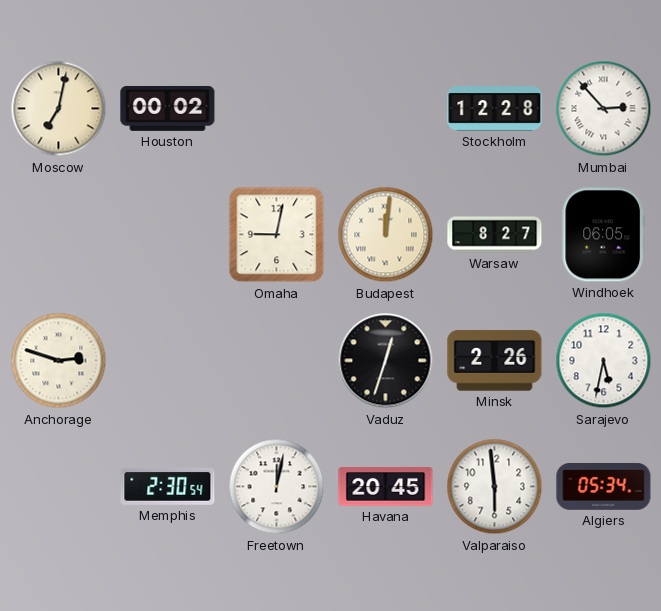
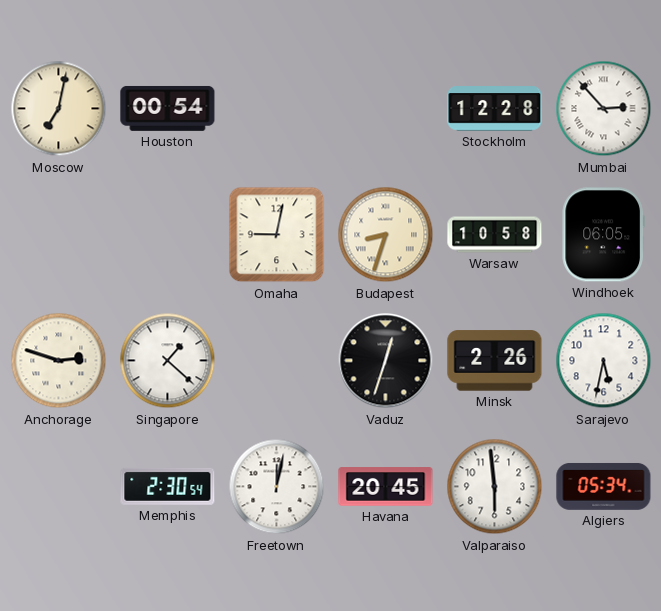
Houston: 00:02 -> 00:54
Budapest: 12:01 -> 8:33
Warsaw: 8:27 -> 10:58
Singapore: none -> 1:22
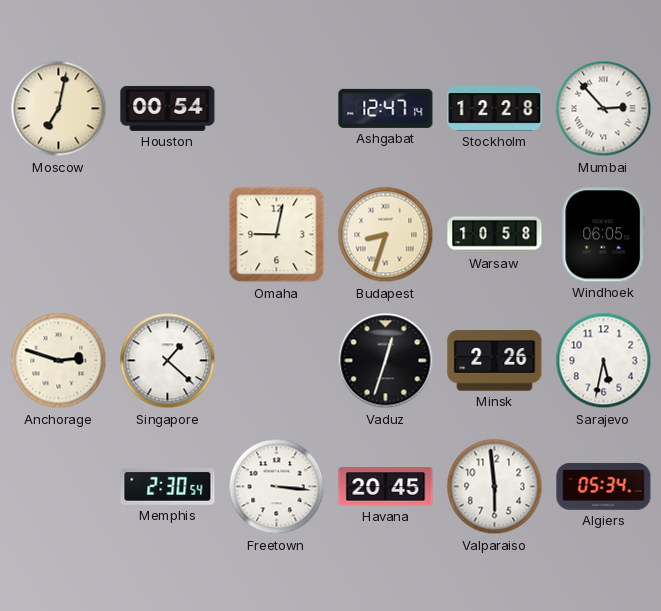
Ashgabat: none -> 12:47
Freetown: 12:02 -> 3:16
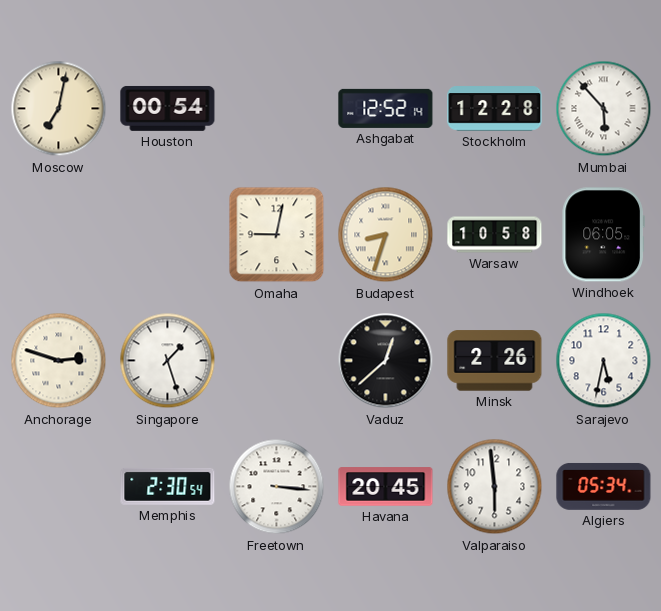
Ashgabat: 12:47 -> 12:52
Mumbai: 2:53 -> 5:53
Singapore: 1:22 -> 1:27
Vaduz: 12:33 -> 12:38
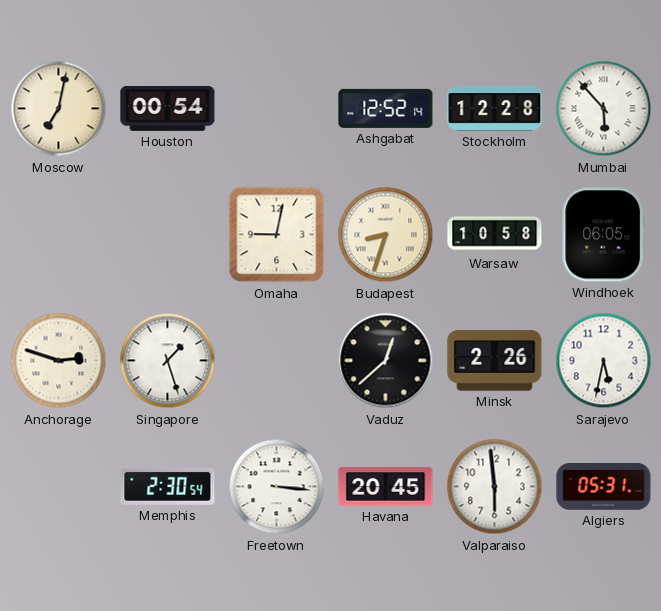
Algiers: 05:34 -> 05:31
